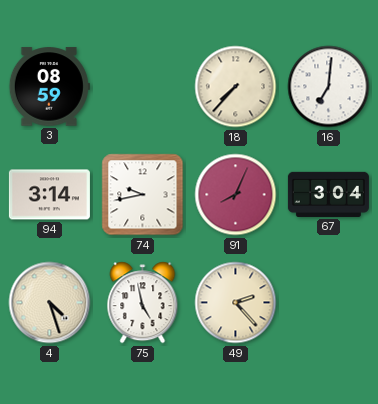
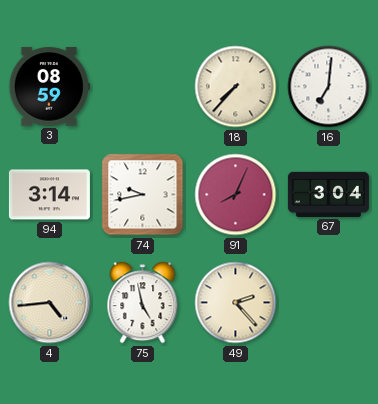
4: 4:27 -> 4:44
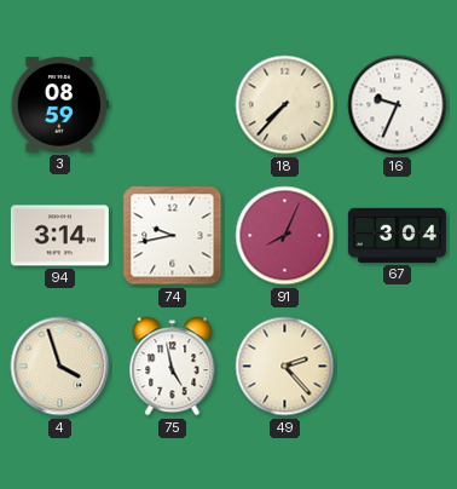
16: 7:01 -> 9:34
4: 4:44 -> 3:57
